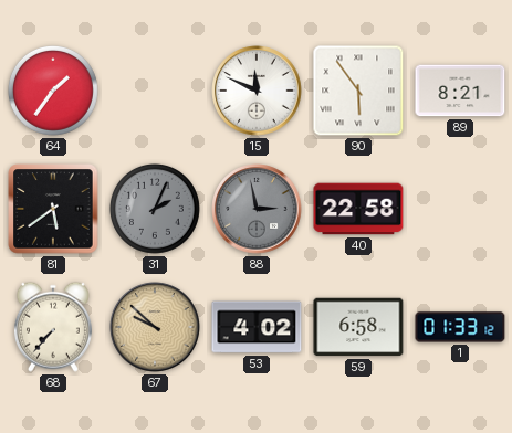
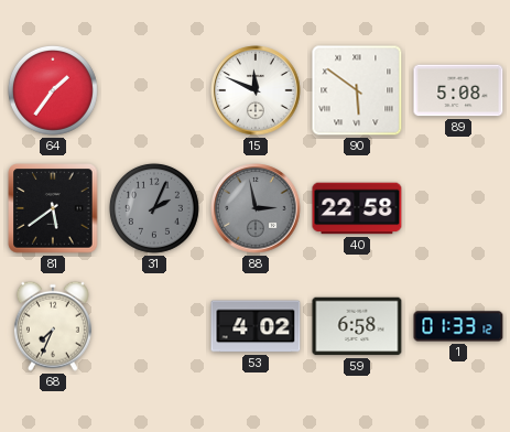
90: 5:54 -> 5:51
89: 8:21 -> 5:08
68: 7:37 -> 7:34
67: 9:52 -> none
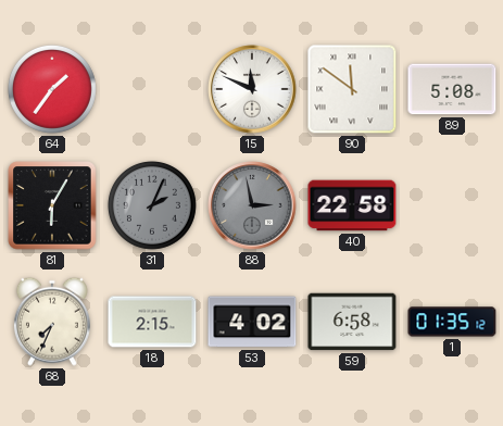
90: 5:51 -> 11:51
81: 5:39 -> 6:05
18: none -> 2:15
1: 01:33 -> 01:35
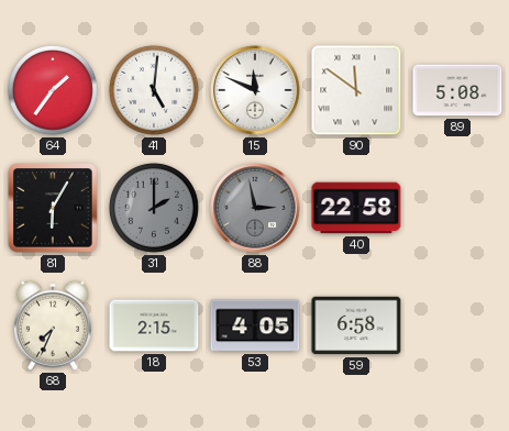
41: none -> 5:01
31: 2:04 -> 2:00
53: 4:02 -> 4:05
1: 01:35 -> none
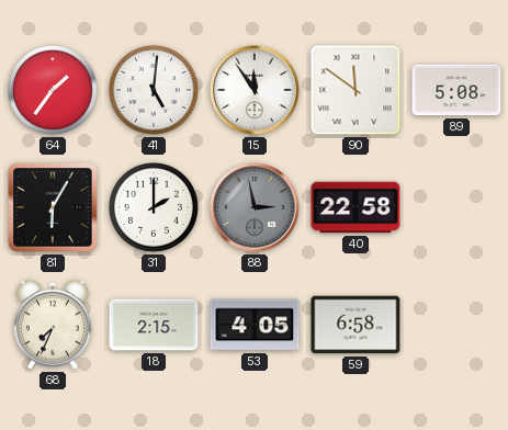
15: 11:49 -> 11:54
31 dial: grey -> white
